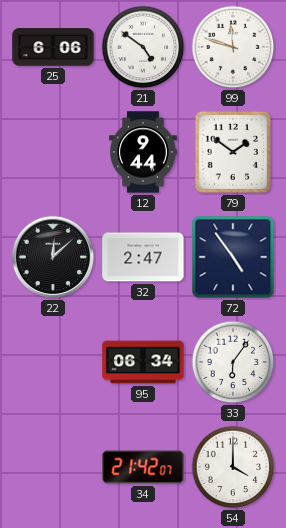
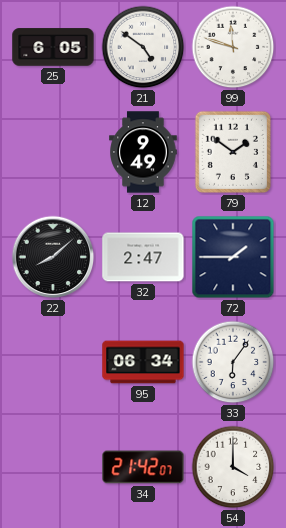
25: 6:06 -> 6:05
12: 9:44 -> 9:49
22: 12:08 -> 8:08
72: 4:54 -> 1:45
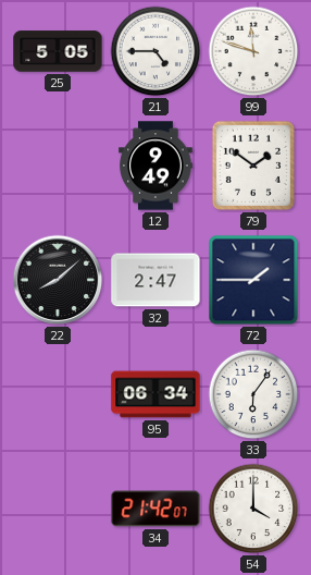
25: 6:05 -> 5:05
21: 4:51 -> 4:45
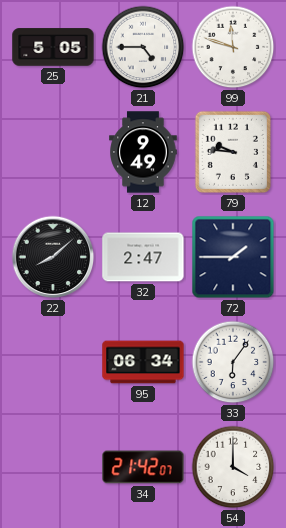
79: 1:51 -> 9:46
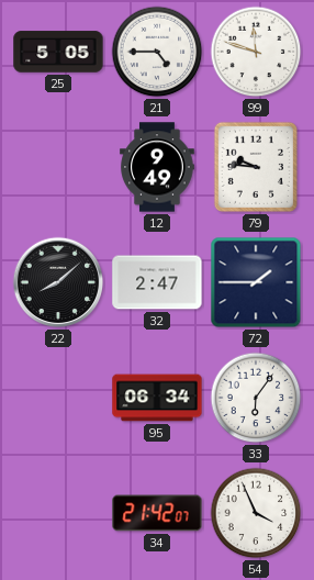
54: 4:00 -> 3:56
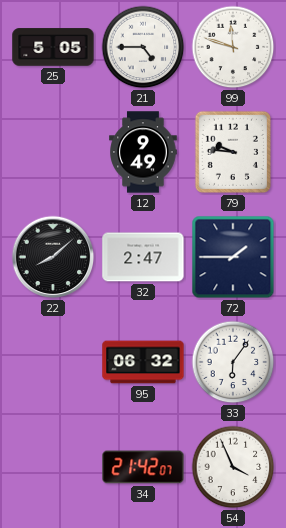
95: 06:34 -> 06:32
